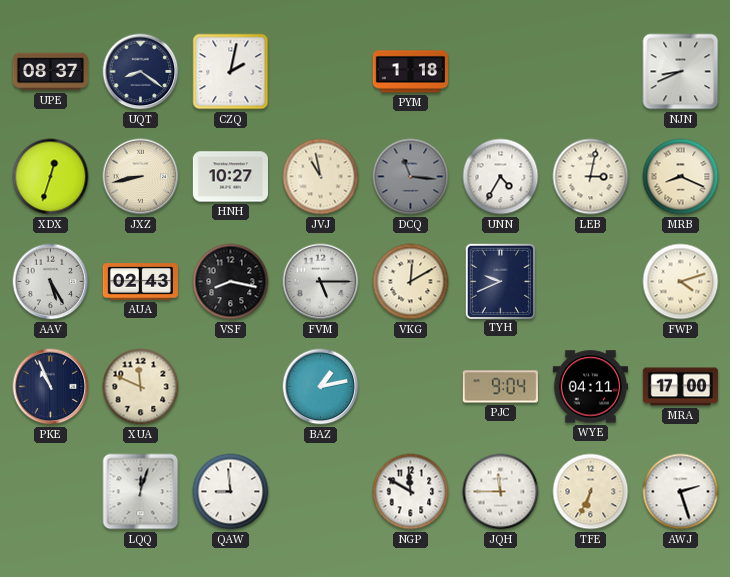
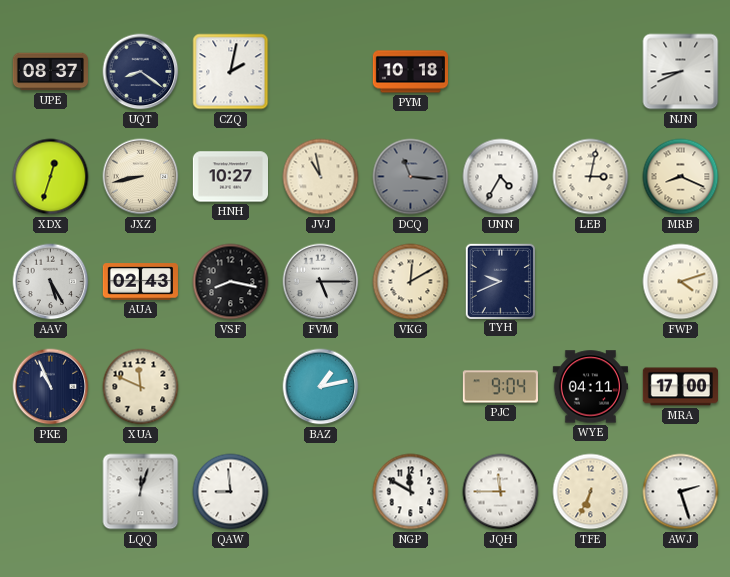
PYM: 1:18 -> 10:18
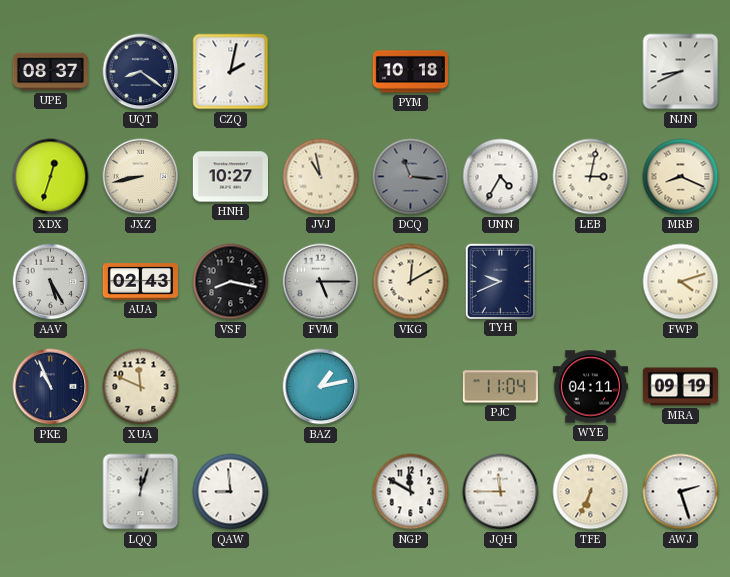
PJC: 9:04 -> 11:04
MRA: 17:00 -> 09:19
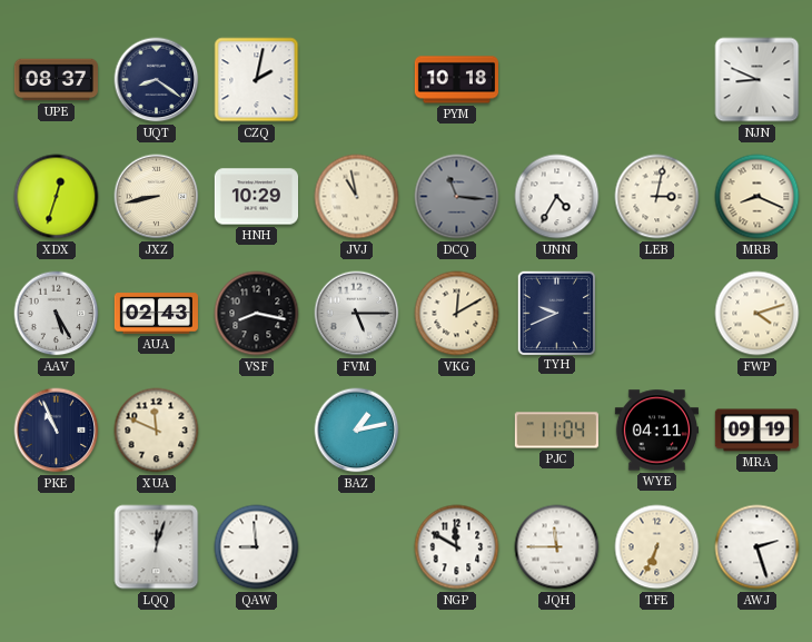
NJN: 8:41 -> 8:49
HNH: 10:27 -> 10:29
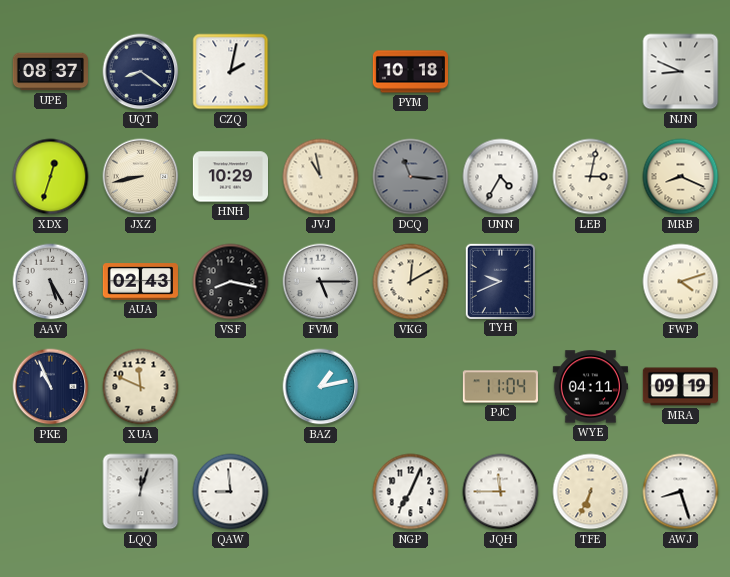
NGP: 11:50 -> 7:04
AWJ: 2:27 -> 8:27
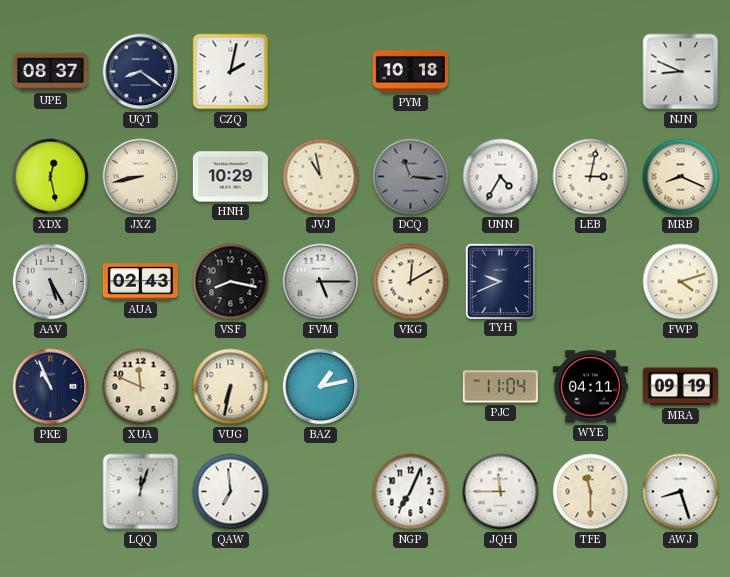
XDX: 12:33 -> 12:28
VUG: none -> 6:32
QAW: 8:59 -> 6:59
TFE: 6:34 -> 11:30
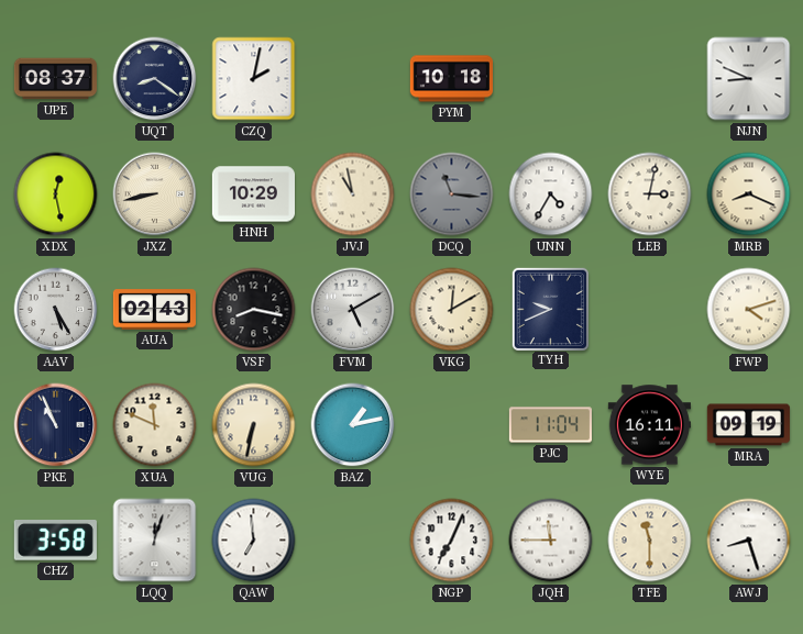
FVM: 5:15 -> 5:10
WYE: 04:11 -> 16:11
CHZ: none -> 3:58
